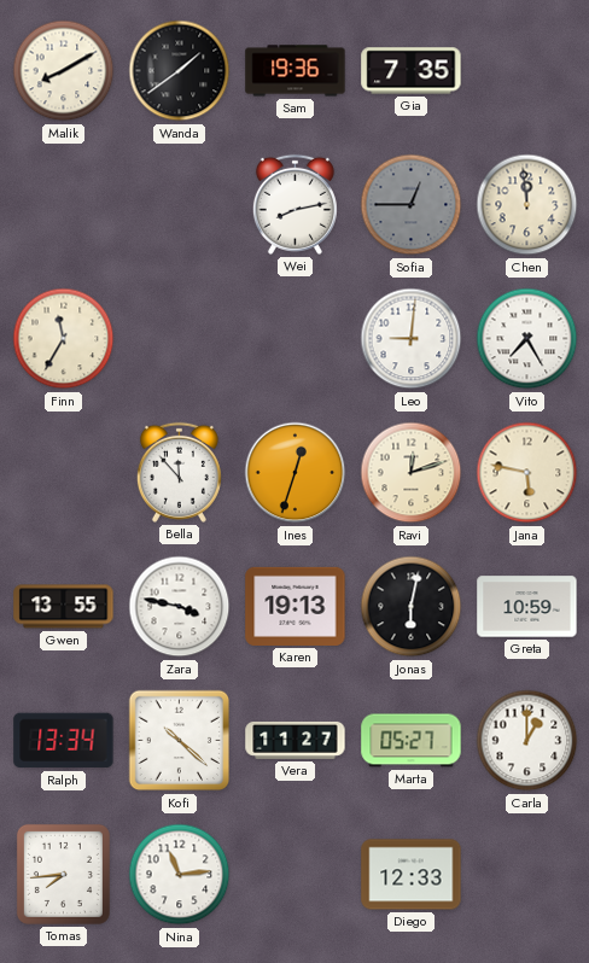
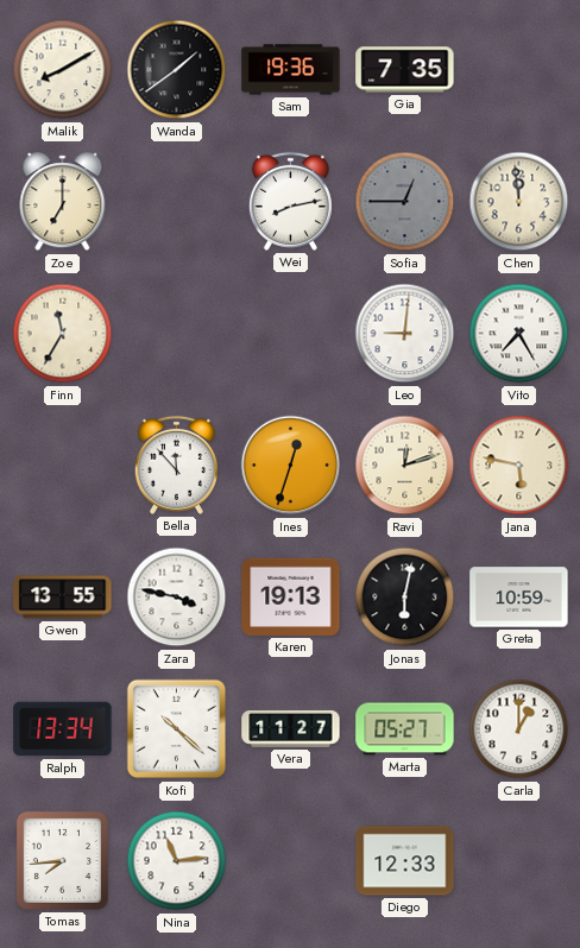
Zoe: none -> 7:00
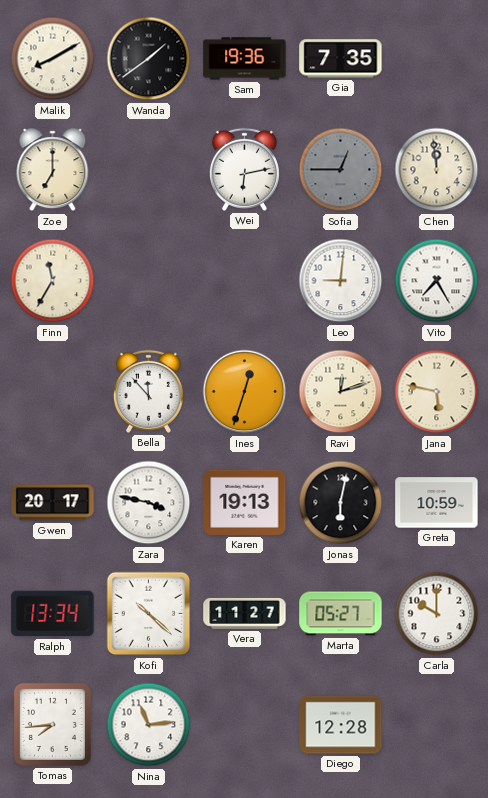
Wei: 8:13 -> 6:13
Gwen: 13:55 -> 20:17
Carla: 1:00 -> 10:00
Diego: 12:33 -> 12:28
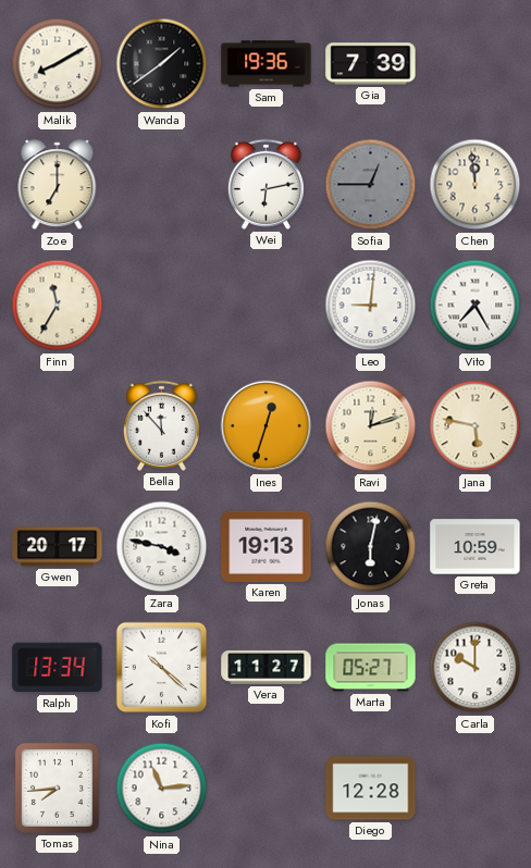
Gia: 7:35 -> 7:39
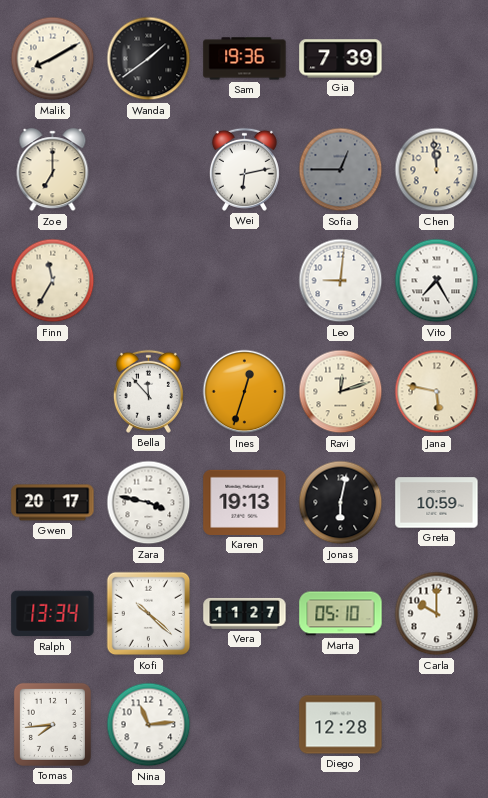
Marta: 05:27 -> 05:10
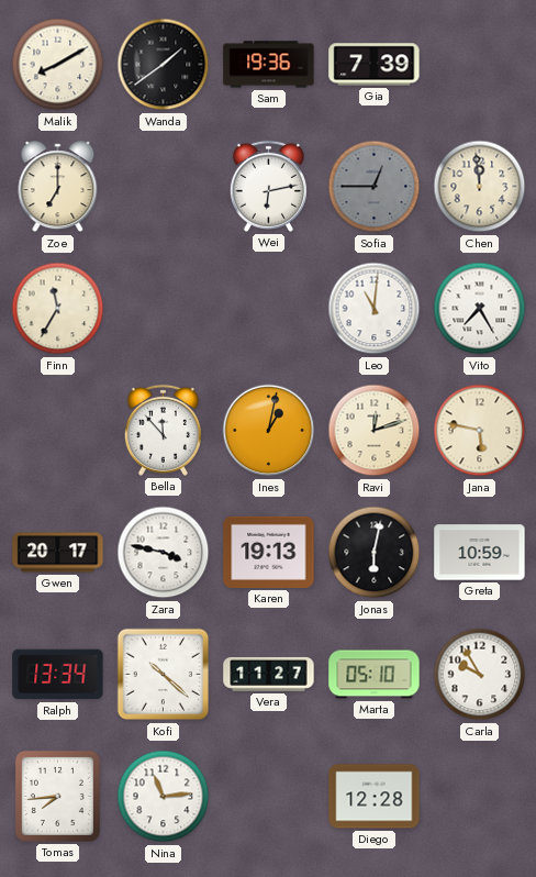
Leo: 9:01 -> 11:01
Ines: 12:33 -> 1:02
Carla: 10:00 -> 9:55
